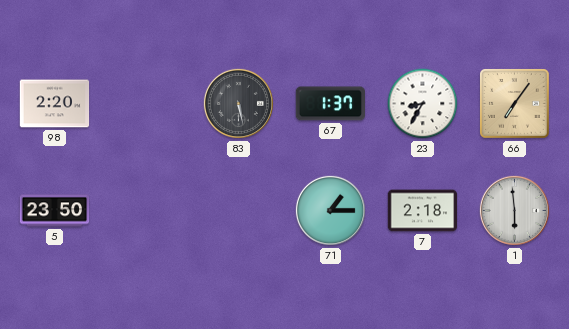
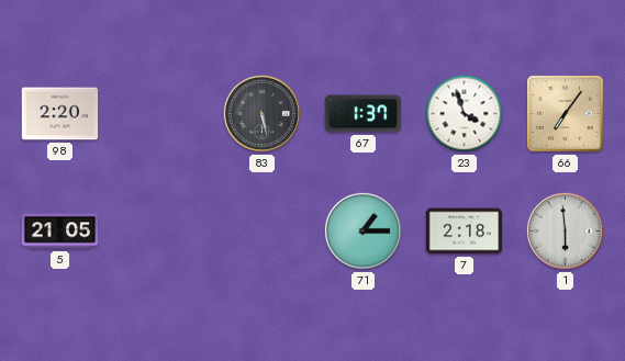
23: 8:35 -> 3:57
5: 23:50 -> 21:05
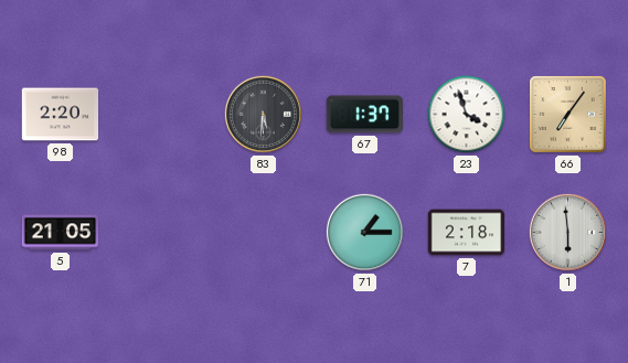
83: 5:28 -> 5:31
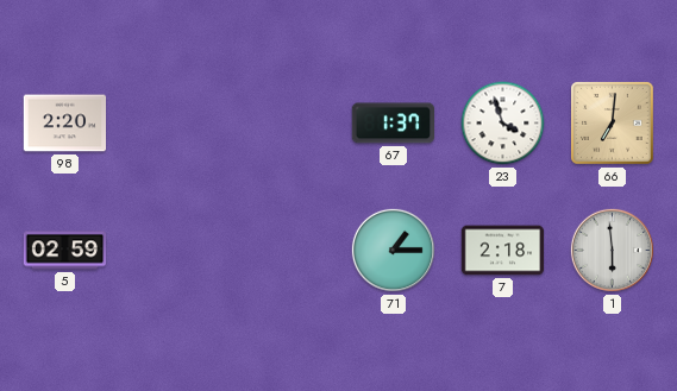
83: 5:31 -> none
66: 7:06 -> 7:01
5: 21:05 -> 02:59
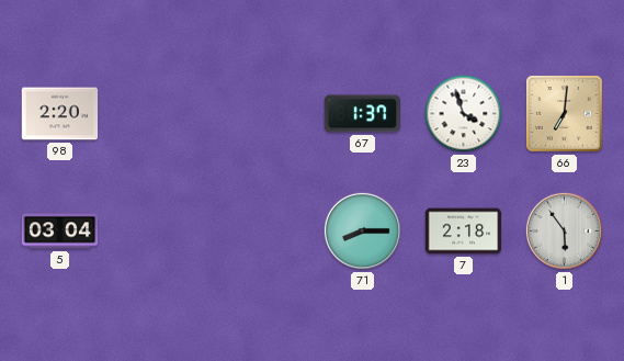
5: 02:59 -> 03:04
71: 1:15 -> 8:15
1: 5:59 -> 5:54
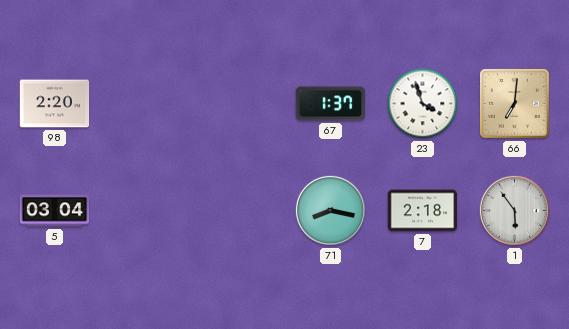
71: 8:15 -> 8:17
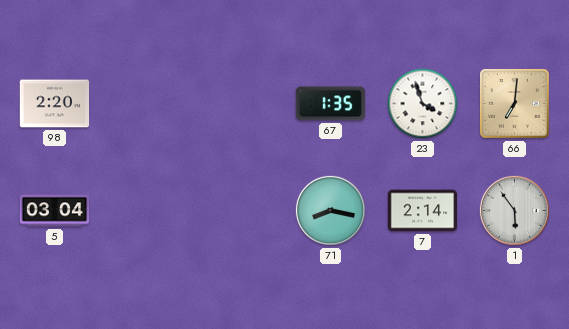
67: 1:37 -> 1:35
7: 2:18 -> 2:14
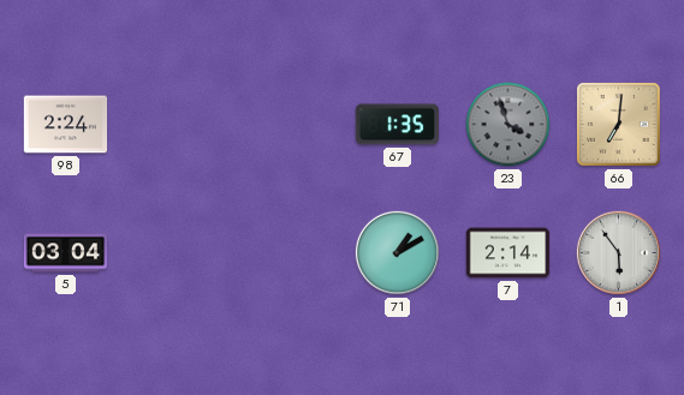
98: 2:20 -> 2:24
23 dial: white -> grey
71: 8:17 -> 1:10
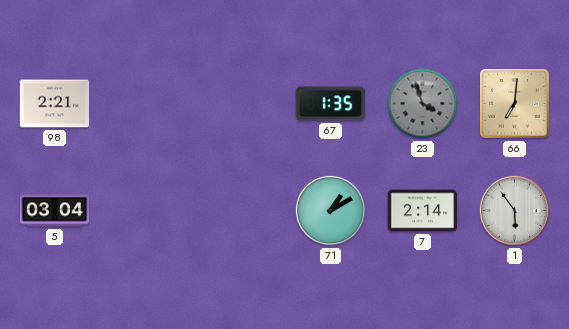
98: 2:24 -> 2:21
